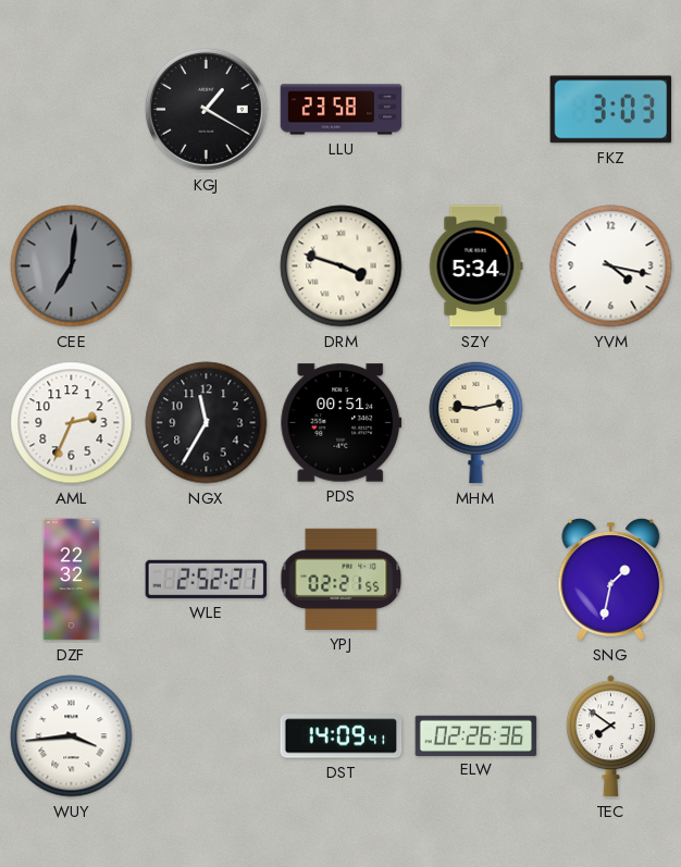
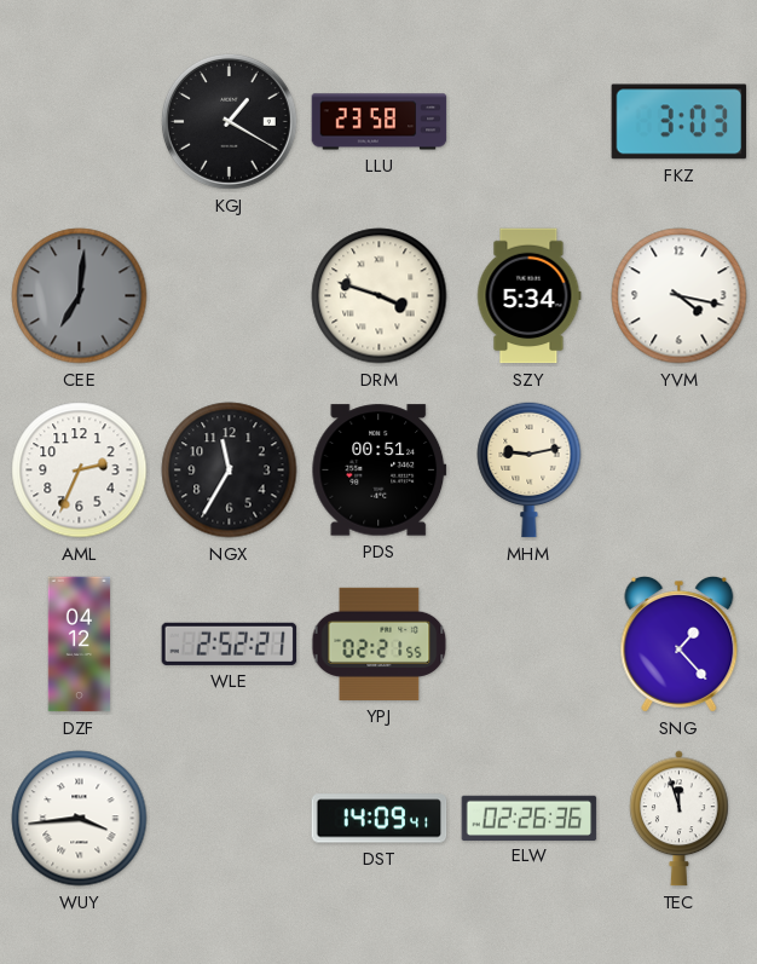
DZF: 22:32 -> 04:12
SNG: 1:32 -> 1:23
TEC: 7:51 -> 11:57
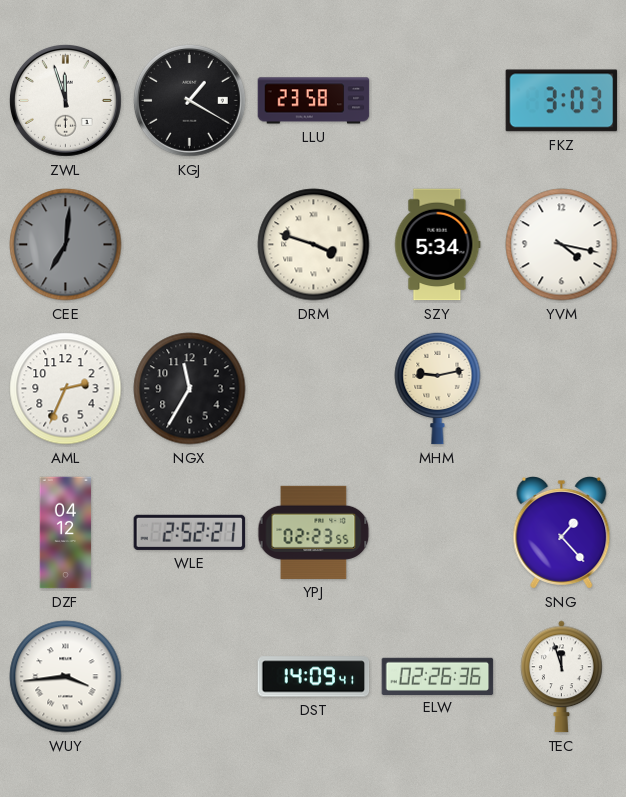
ZWL: none -> 11:57
PDS: 00:51 -> none
YPJ: 02:21 -> 02:23
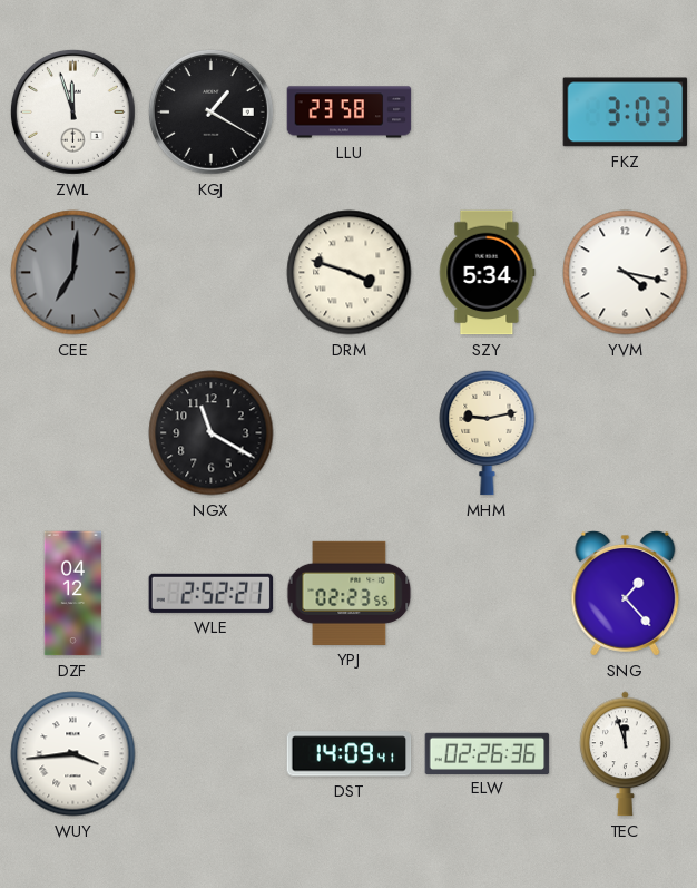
AML: 2:34 -> none
NGX: 11:35 -> 11:20
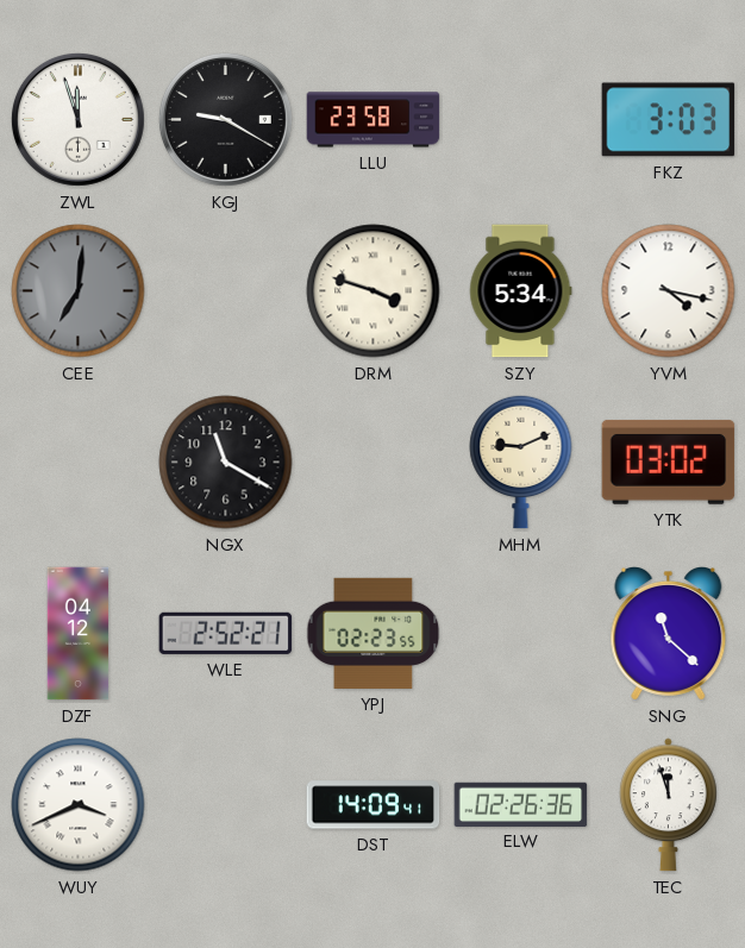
KGJ: 1:20 -> 9:20
MHM: 9:13 -> 9:11
YTK: none -> 03:02
SNG: 1:23 -> 11:22
WUY: 3:44 -> 3:41
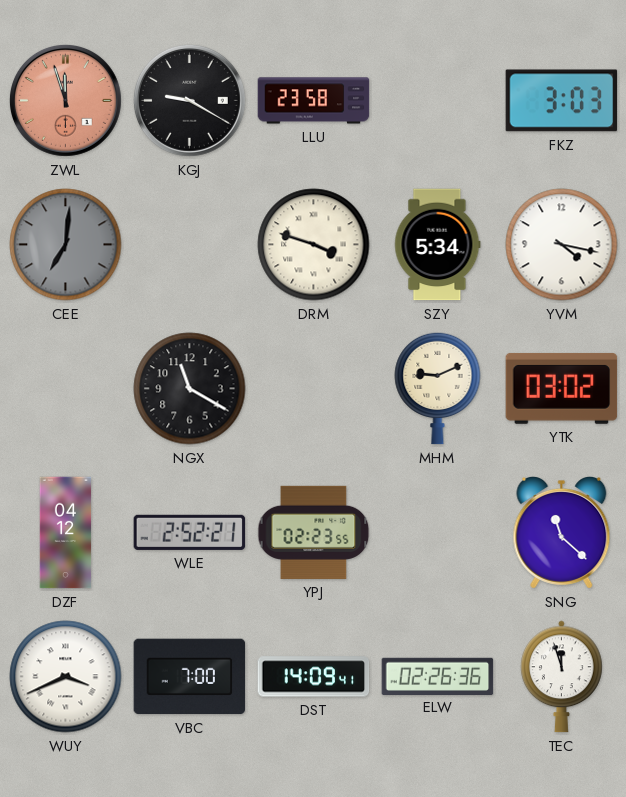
ZWL dial: white -> salmon
VBC: none -> 7:00
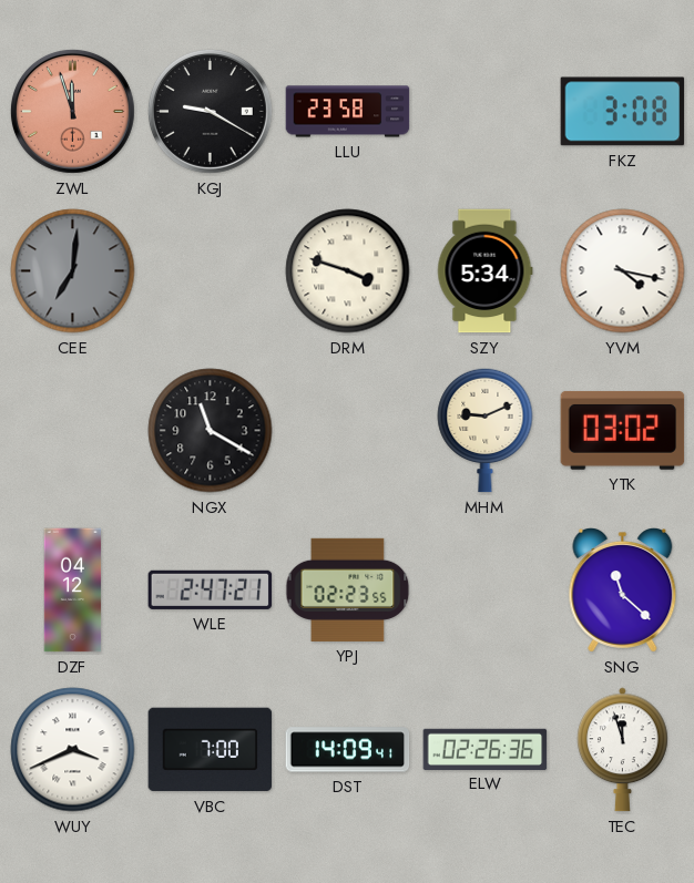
FKZ: 3:03 -> 3:08
WLE: 2:52 -> 2:47
